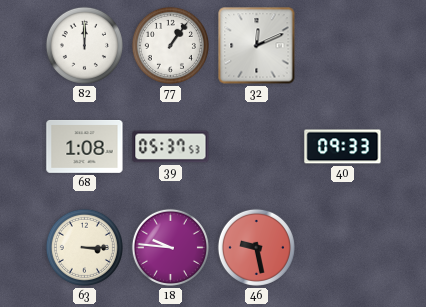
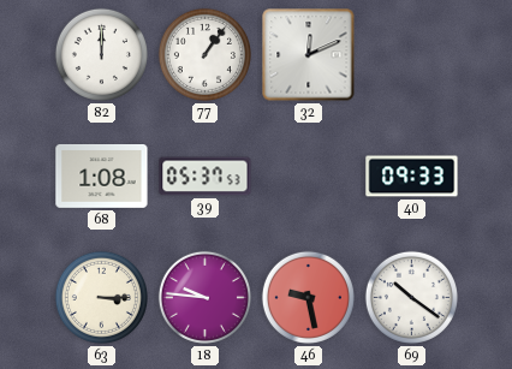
69: none -> 10:21
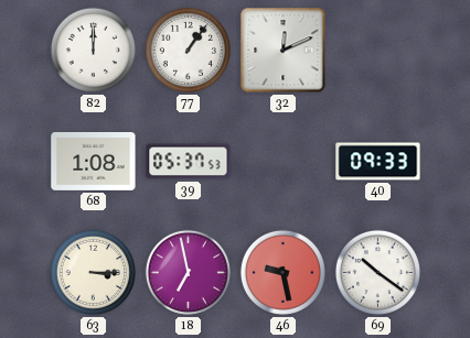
18: 9:46 -> 6:58
